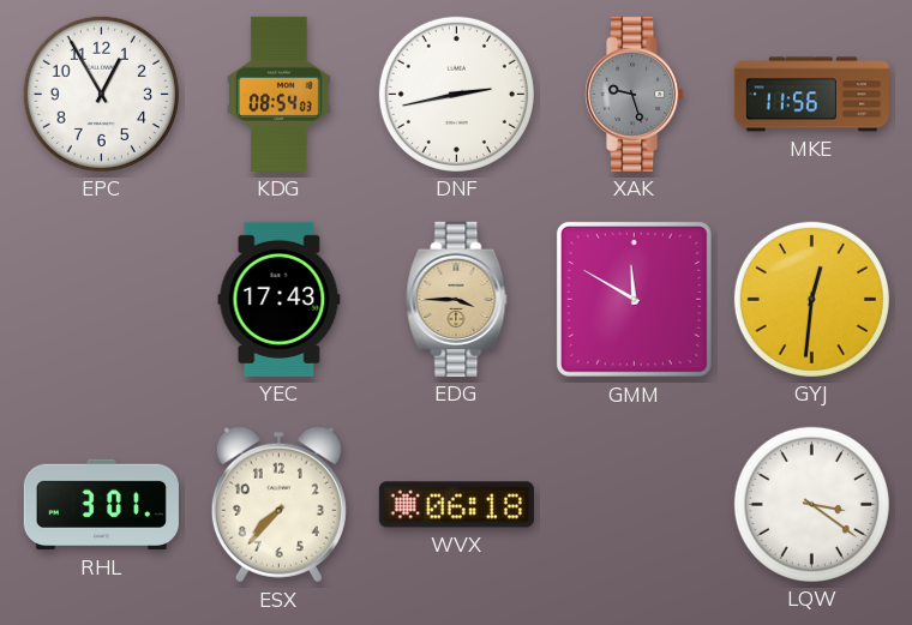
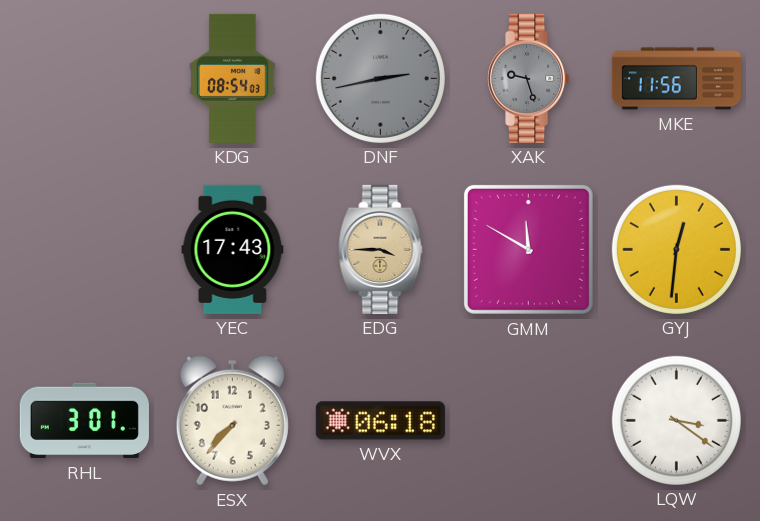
EPC: 12:55 -> none
DNF dial: white -> grey
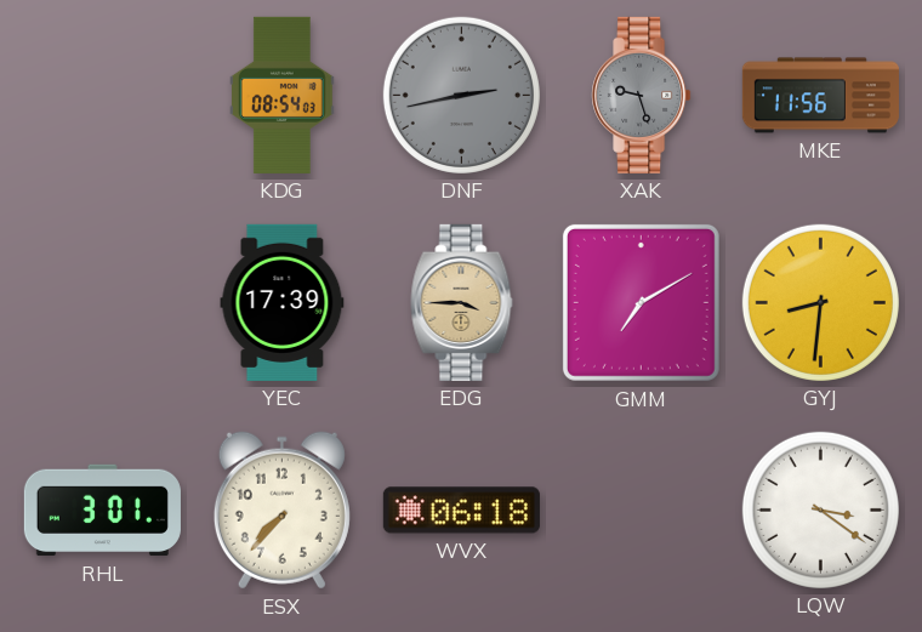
YEC: 17:43 -> 17:39
GMM: 11:50 -> 7:10
GYJ: 12:31 -> 8:31
